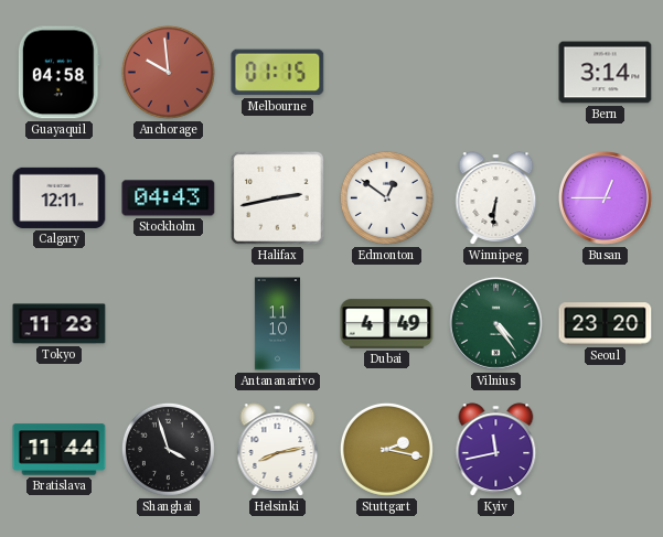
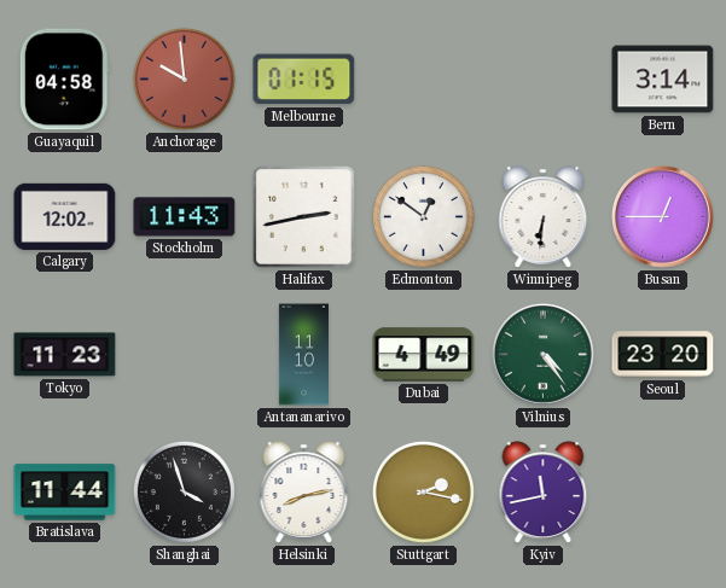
Calgary: 12:11 -> 12:02
Stockholm: 04:43 -> 11:43
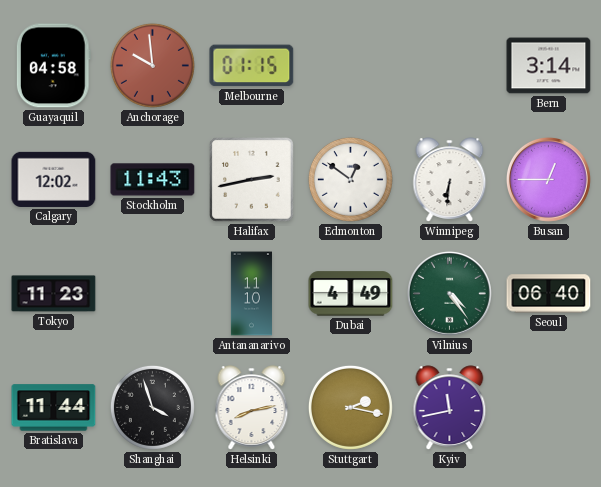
Seoul: 23:20 -> 06:40
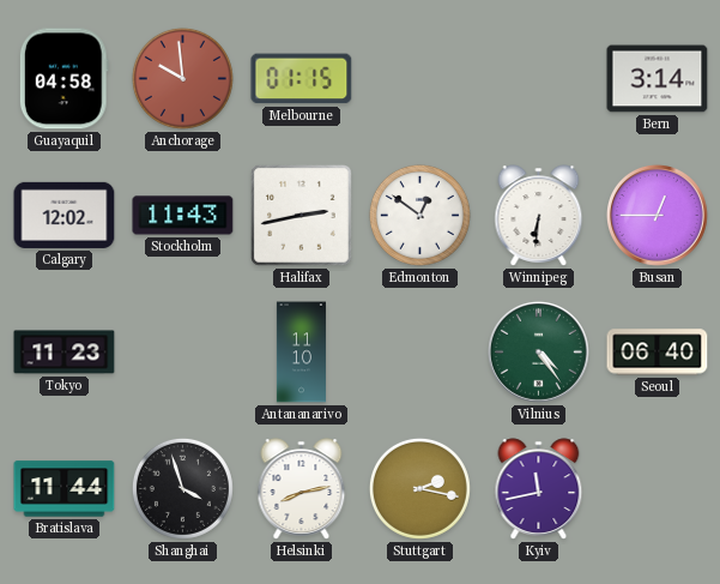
Dubai: 4:49 -> none
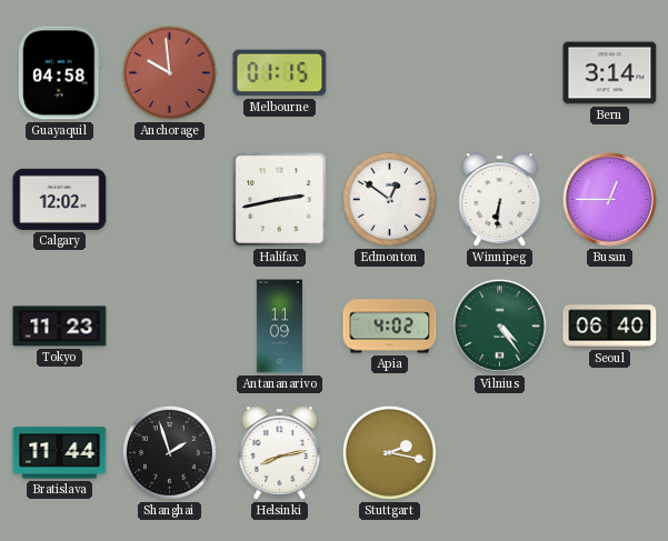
Stockholm: 11:43 -> none
Antananarivo: 11:10 -> 11:09
Apia: none -> 4:02
Shanghai: 3:57 -> 1:57
Kyiv: 11:43 -> none
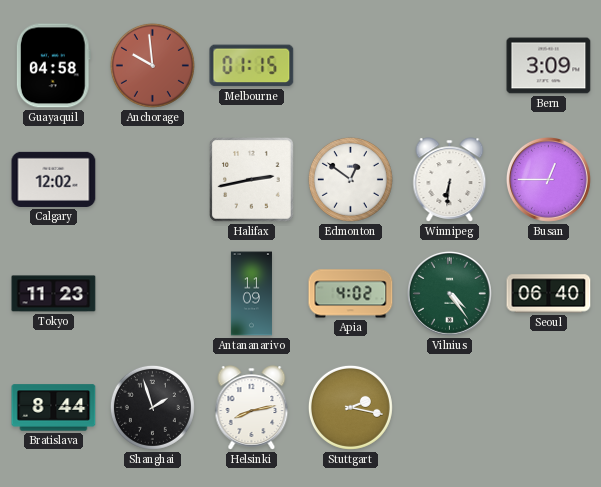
Bern: 3:14 -> 3:09
Bratislava: 11:44 -> 8:44
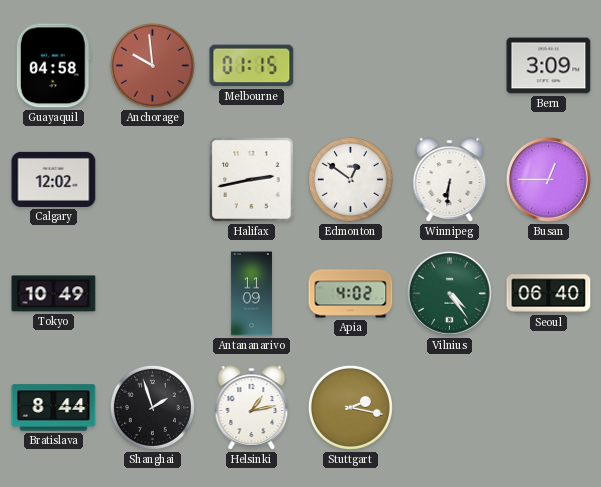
Tokyo: 11:23 -> 10:49
Helsinki: 8:13 -> 1:13
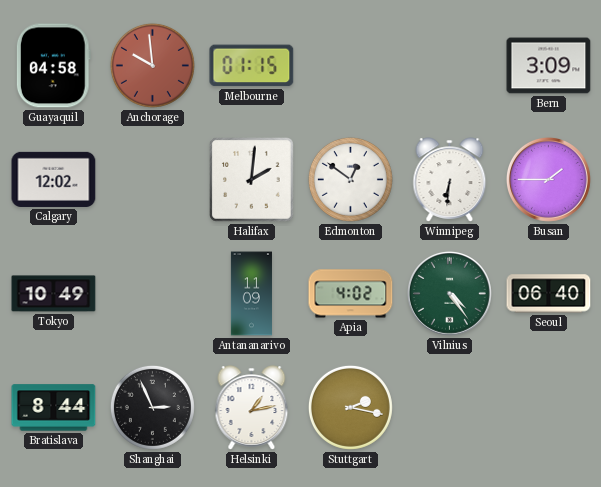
Halifax: 2:43 -> 2:01
Busan: 12:45 -> 1:45
Shanghai: 1:57 -> 2:56
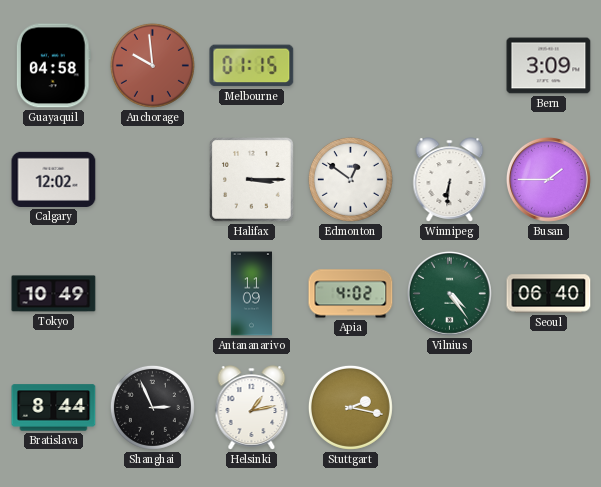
Halifax: 2:01 -> 3:15
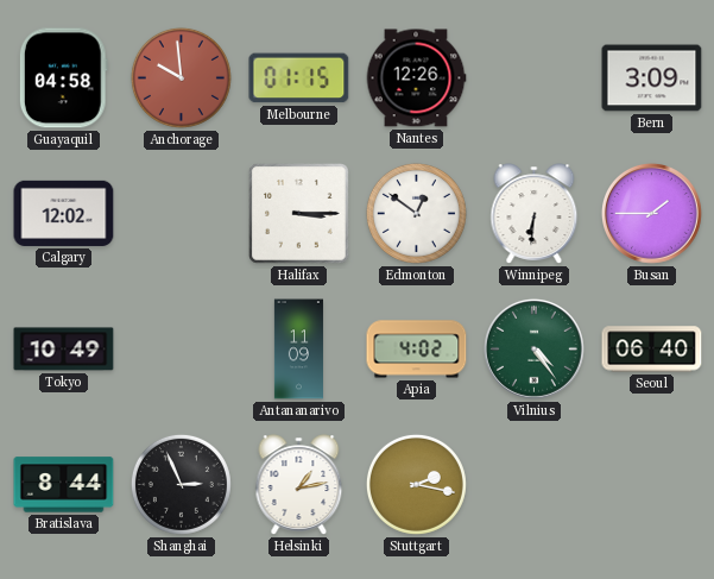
Nantes: none -> 12:26
